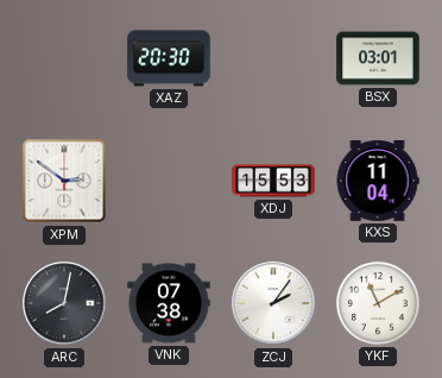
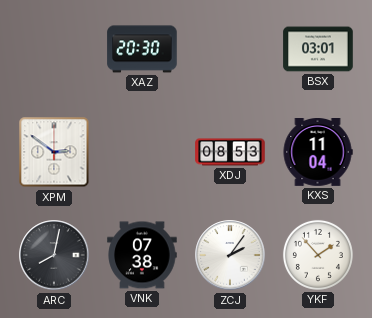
XDJ: 15:53 -> 08:53
YKF: 11:10 -> 1:53
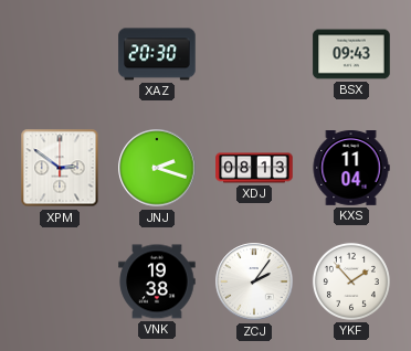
BSX: 03:01 -> 09:43
JNJ: none -> 2:18
XDJ: 08:53 -> 08:13
ARC: 8:02 -> none
VNK: 07:38 -> 19:38
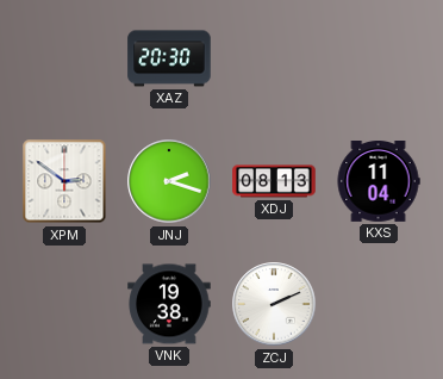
BSX: 09:43 -> none
ZCJ: 2:06 -> 2:11
YKF: 1:53 -> none
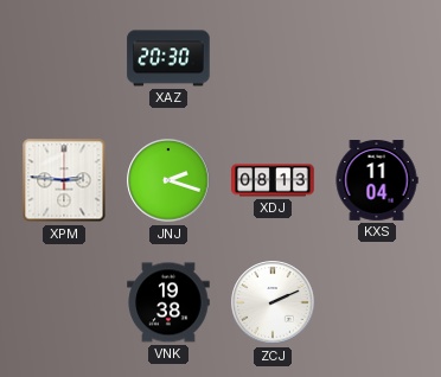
XPM: 2:51 -> 2:46
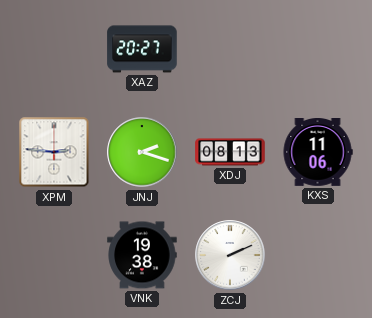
XAZ: 20:30 -> 20:27
KXS: 11:04 -> 11:06
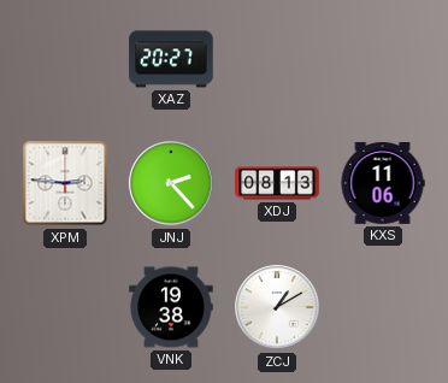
JNJ: 2:18 -> 2:23
ZCJ: 2:11 -> 1:10
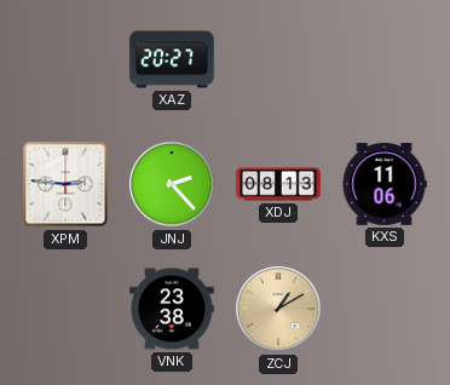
VNK: 19:38 -> 23:38
ZCJ dial: white -> champagne
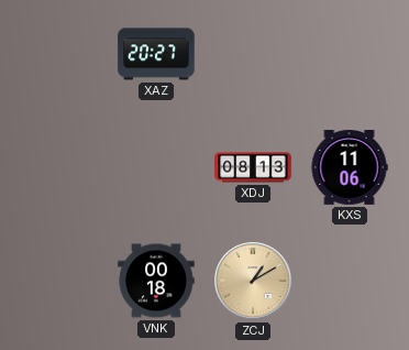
XPM: 2:46 -> none
JNJ: 2:23 -> none
VNK: 23:38 -> 00:18
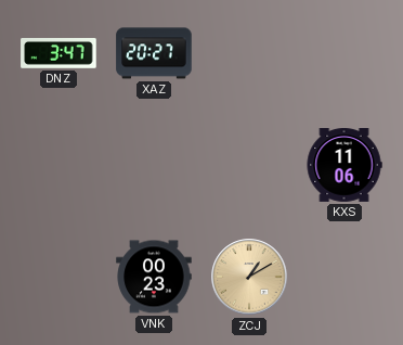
DNZ: none -> 3:47
XDJ: 08:13 -> none
VNK: 00:18 -> 00:23
